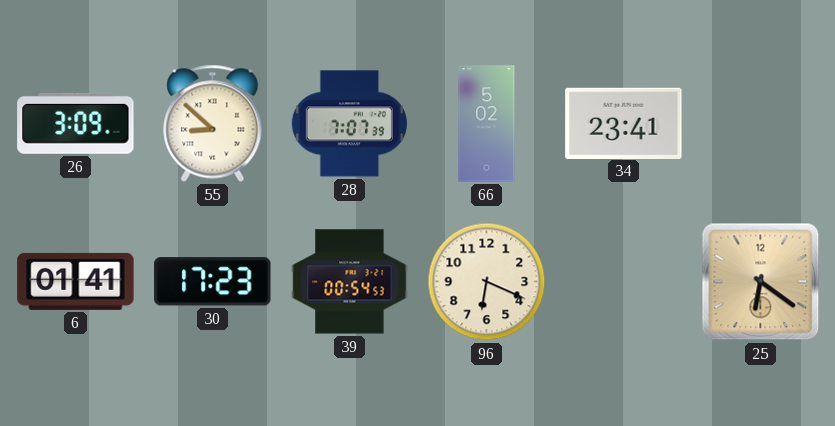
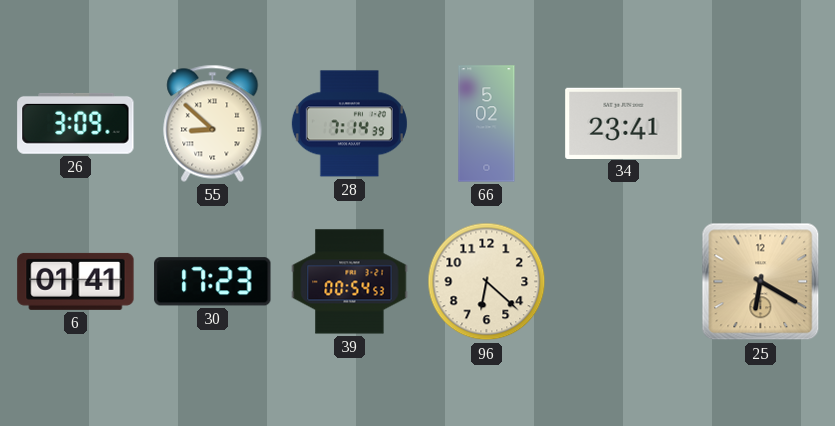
28: 7:07 -> 7:14
96: 6:19 -> 6:22
25: 6:21 -> 6:20
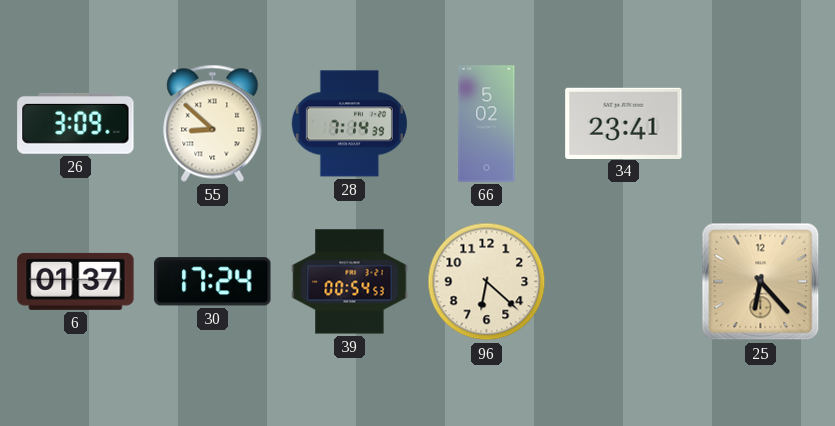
6: 01:41 -> 01:37
30: 17:23 -> 17:24
25: 6:20 -> 6:23
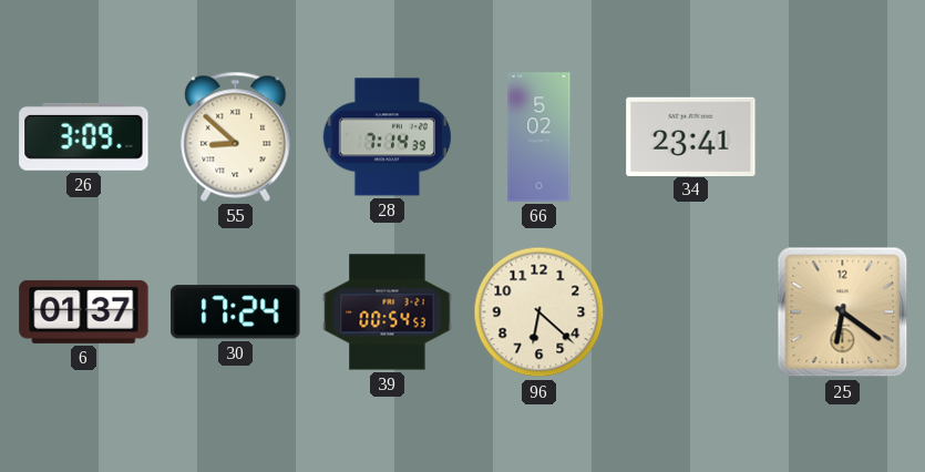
25: 6:23 -> 6:21
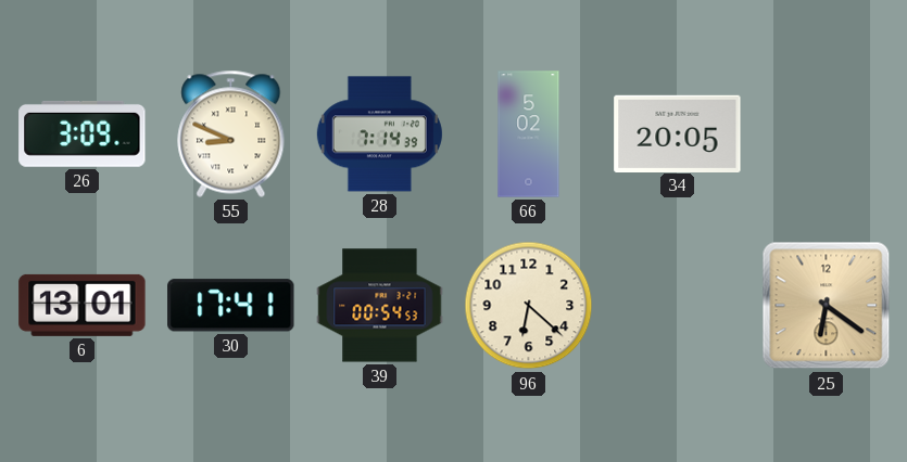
55: 8:52 -> 8:49
34: 23:41 -> 20:05
6: 01:37 -> 13:01
30: 17:24 -> 17:41
